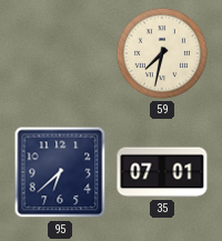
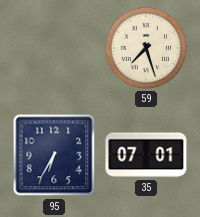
59: 7:32 -> 7:27
95: 6:38 -> 6:35
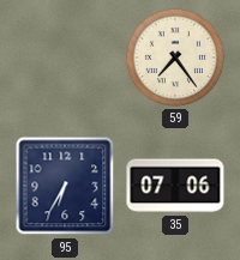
59: 7:27 -> 7:24
35: 07:01 -> 07:06
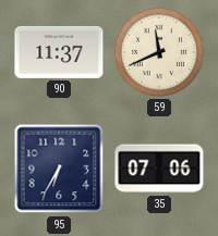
90: none -> 11:37
59: 7:24 -> 11:41
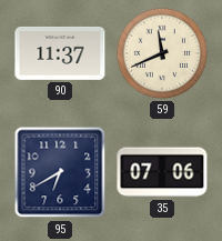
95: 6:35 -> 6:40
